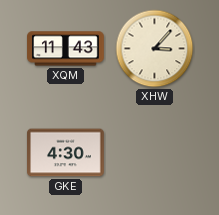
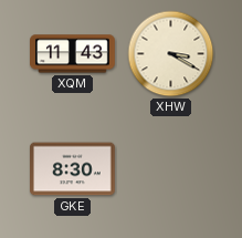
XHW: 3:07 -> 3:20
GKE: 4:30 -> 8:30
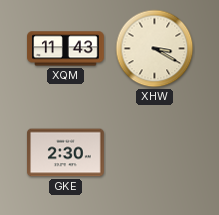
GKE: 8:30 -> 2:30
